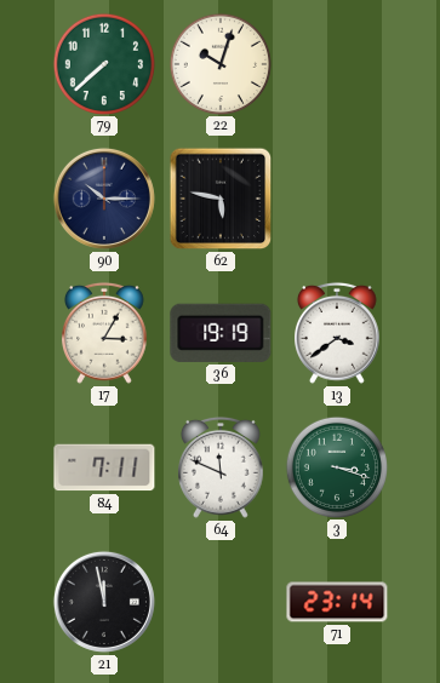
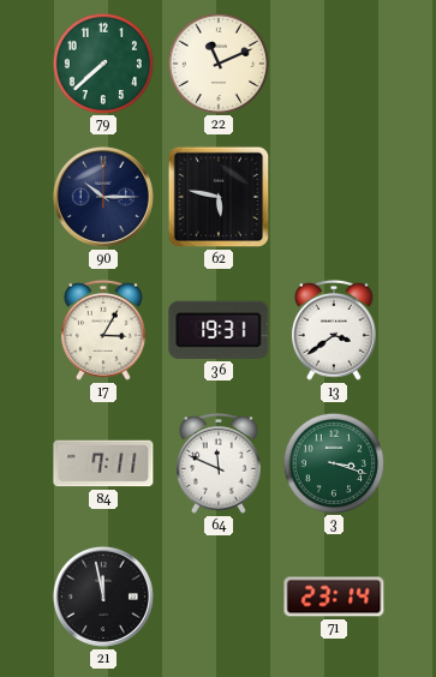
22: 10:03 -> 11:11
36: 19:19 -> 19:31
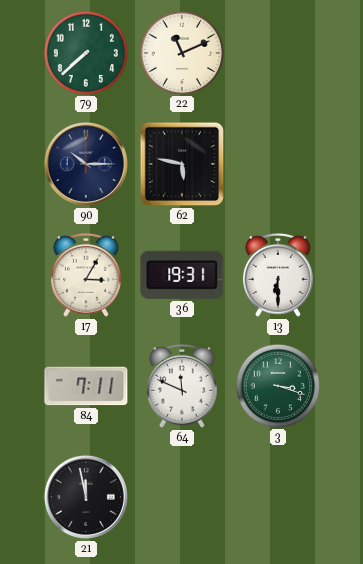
13: 3:39 -> 6:30
71: 23:14 -> none
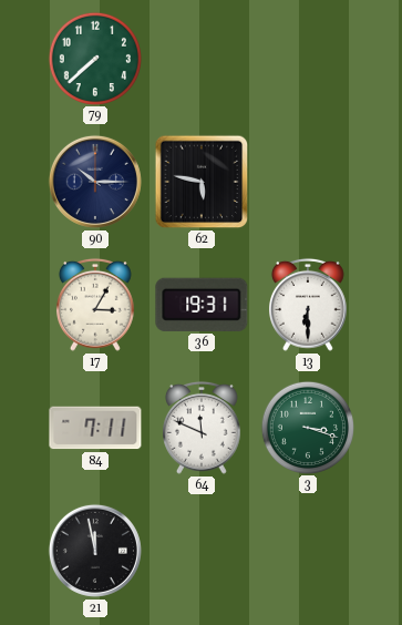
22: 11:11 -> none
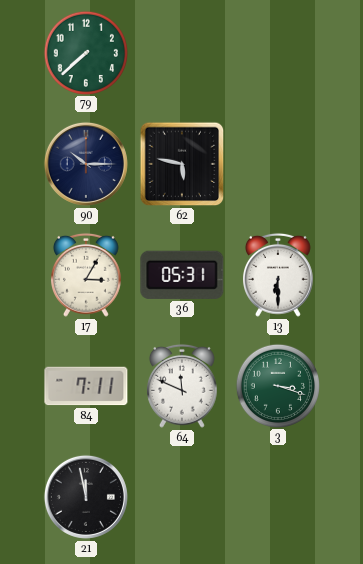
36: 19:31 -> 05:31
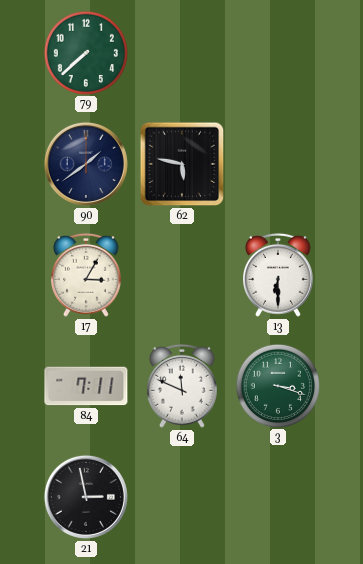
90: 10:15 -> 1:39
36: 05:31 -> none
21: 11:58 -> 2:58
